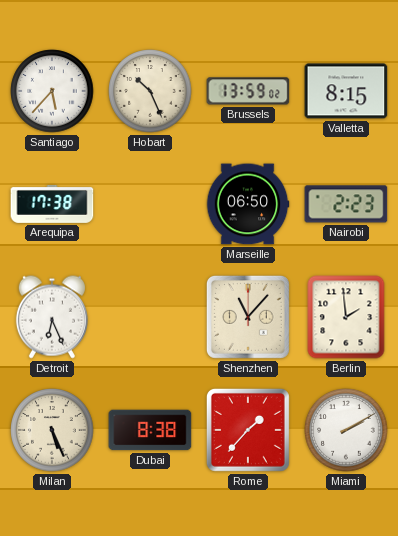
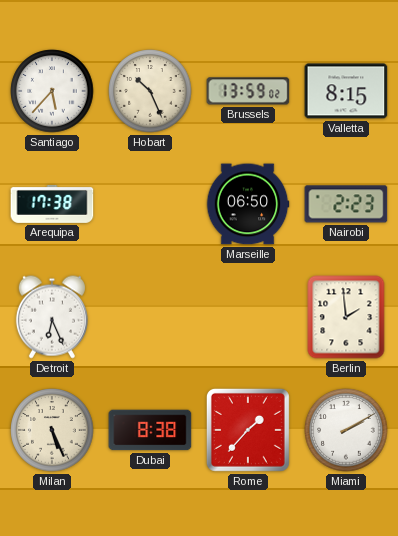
Shenzhen: 11:07 -> none
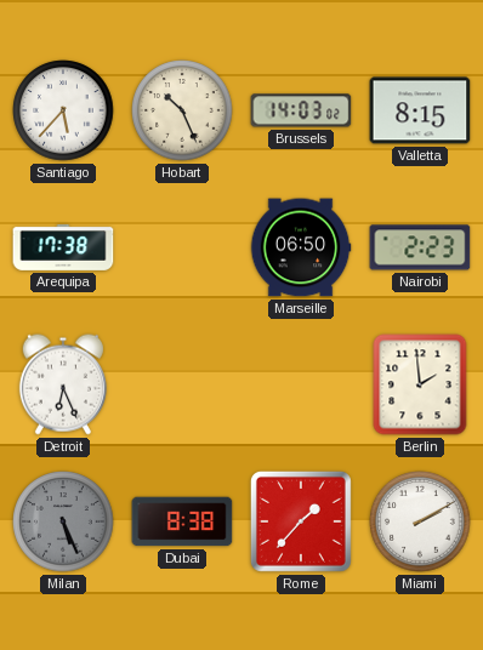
Brussels: 13:59 -> 14:03
Milan dial: cream -> grey
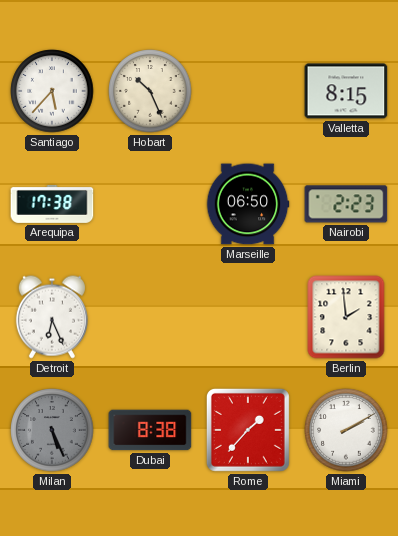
Brussels: 14:03 -> none
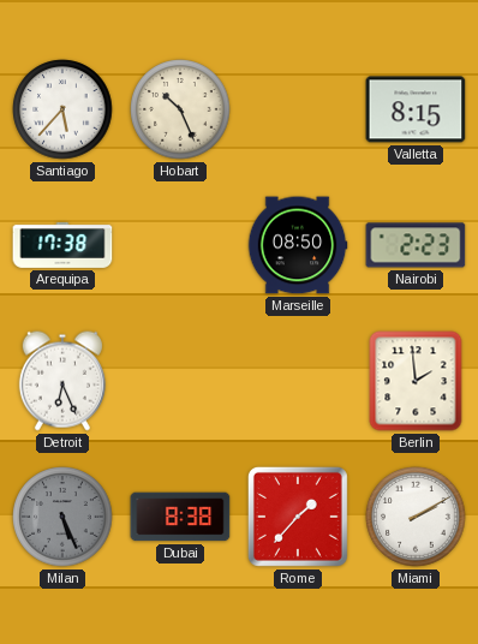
Marseille: 06:50 -> 08:50
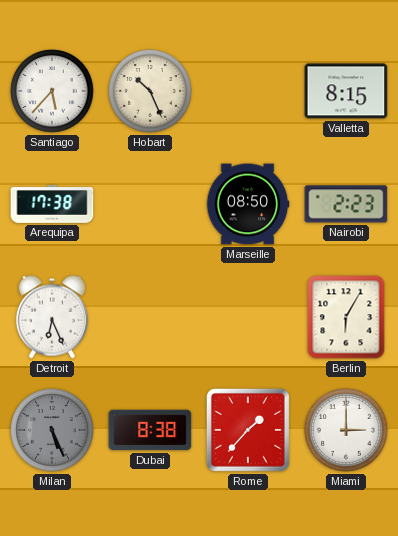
Berlin: 1:59 -> 6:05
Miami: 2:10 -> 3:00
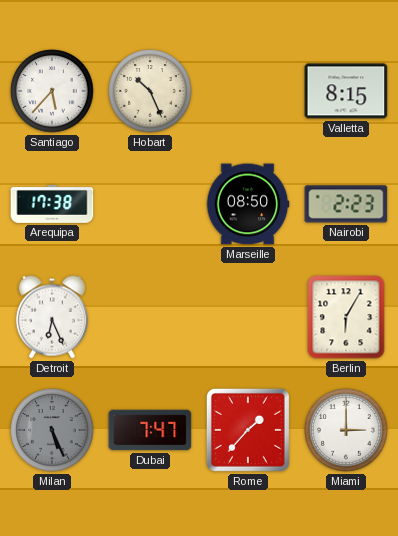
Dubai: 8:38 -> 7:47
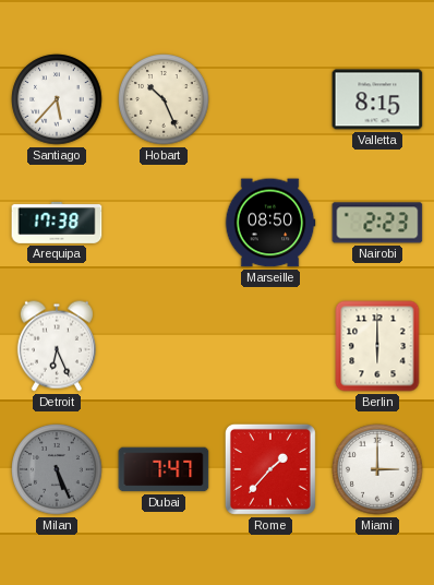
Berlin: 6:05 -> 6:00
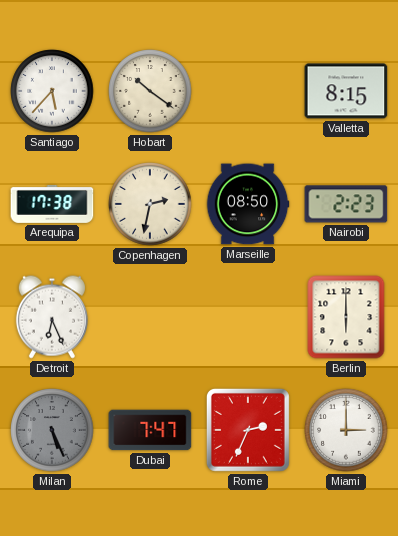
Hobart: 10:26 -> 10:21
Copenhagen: none -> 2:32
Rome: 1:37 -> 2:34
